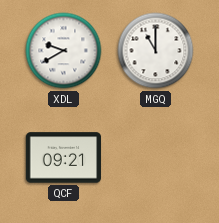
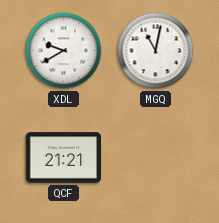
MGQ: 11:00 -> 11:02
QCF: 09:21 -> 21:21
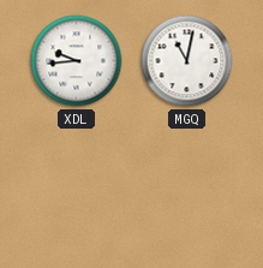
XDL: 9:40 -> 9:44
QCF: 21:21 -> none
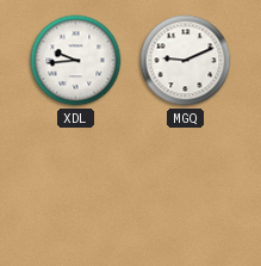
MGQ: 11:02 -> 9:11
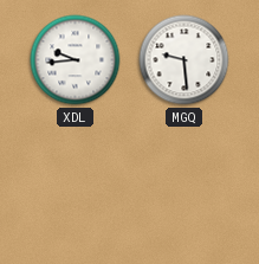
MGQ: 9:11 -> 9:29
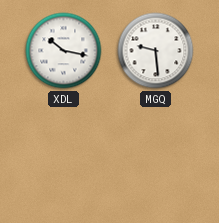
XDL: 9:44 -> 10:17
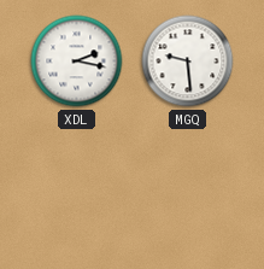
XDL: 10:17 -> 2:17
